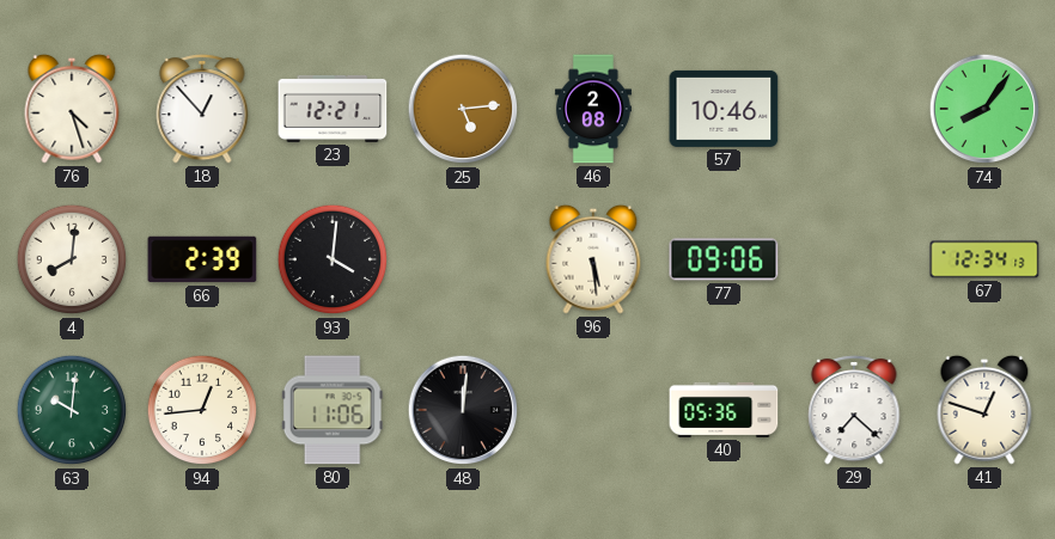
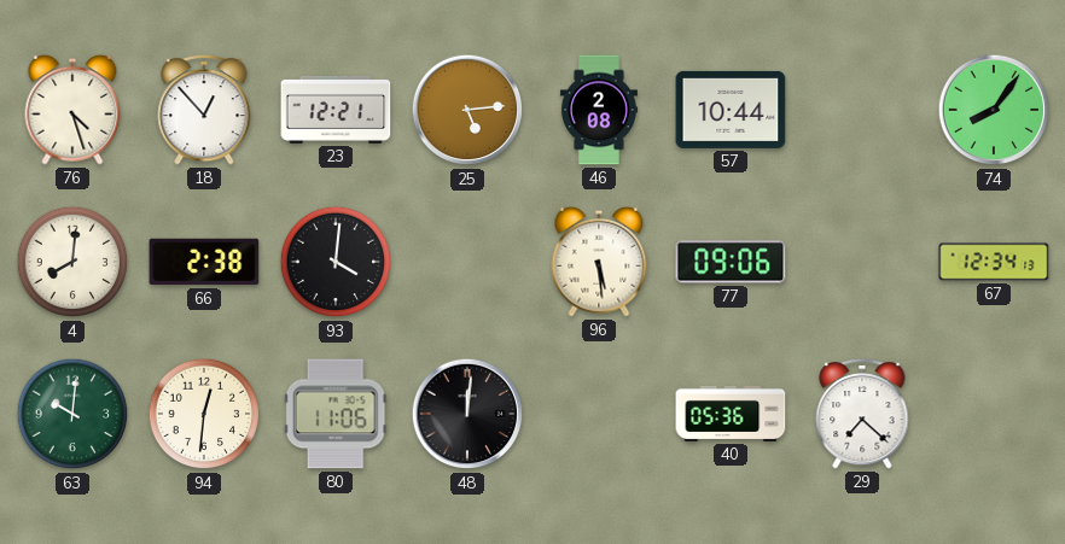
57: 10:46 -> 10:44
66: 2:39 -> 2:38
94: 12:44 -> 12:31
41: 12:48 -> none
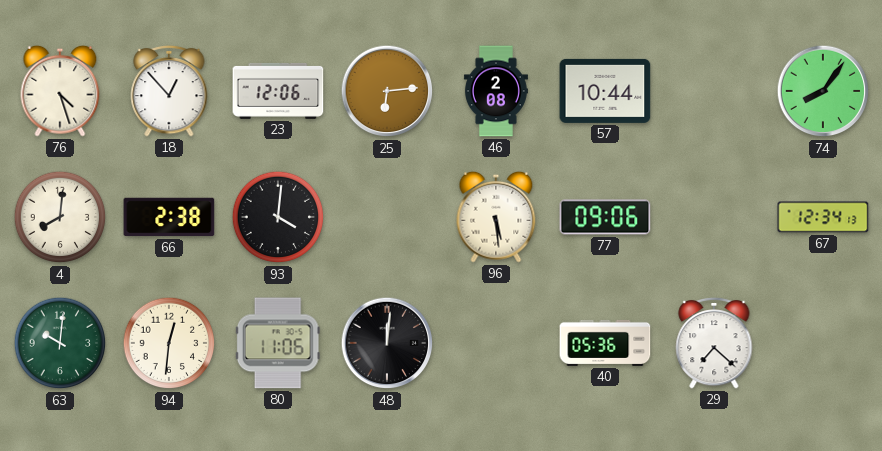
23: 12:21 -> 12:06
25: 5:14 -> 6:14
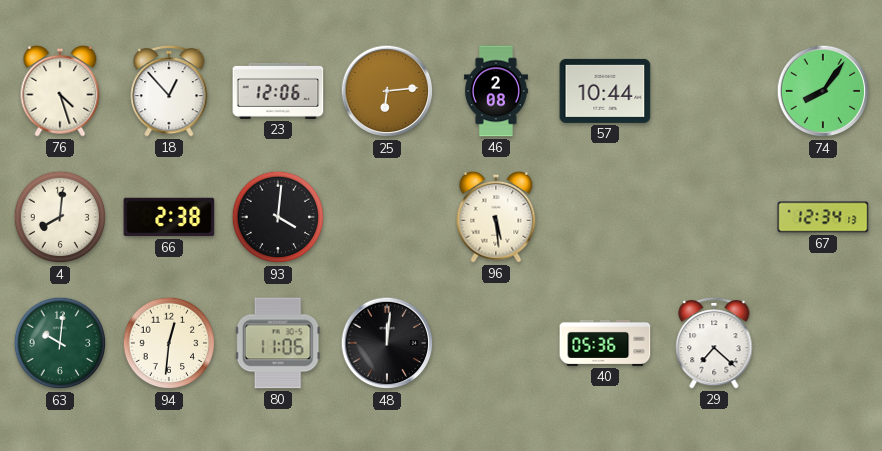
77: 09:06 -> none
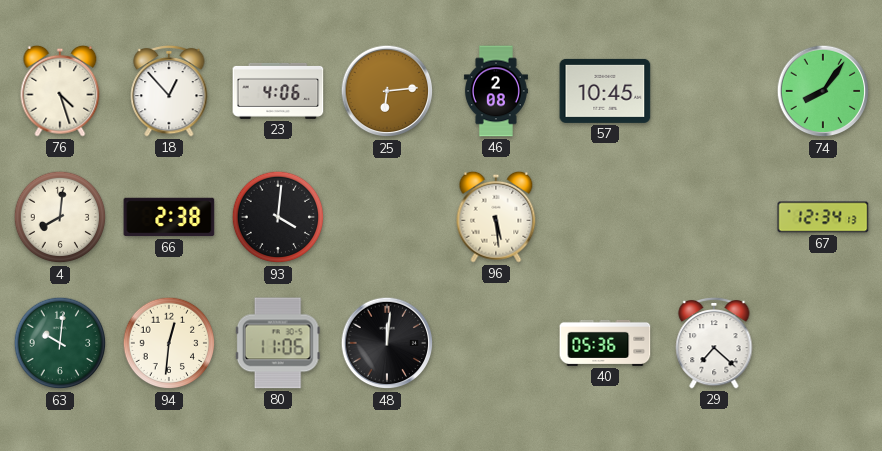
23: 12:06 -> 4:06
57: 10:44 -> 10:45
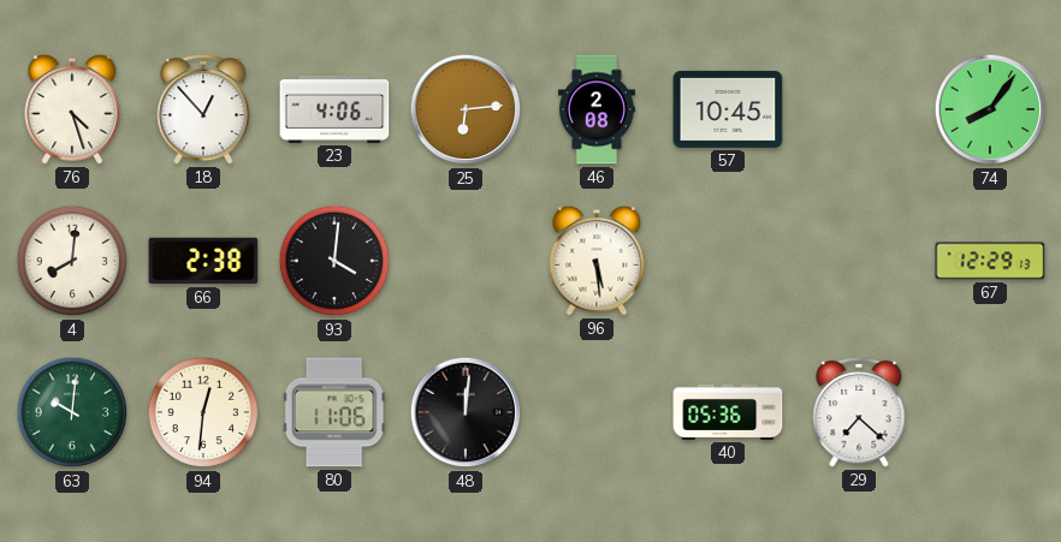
67: 12:34 -> 12:29
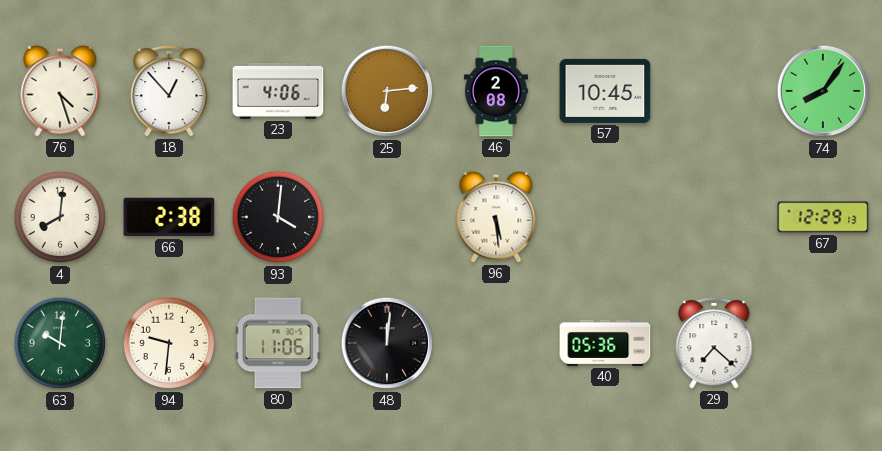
94: 12:31 -> 9:31
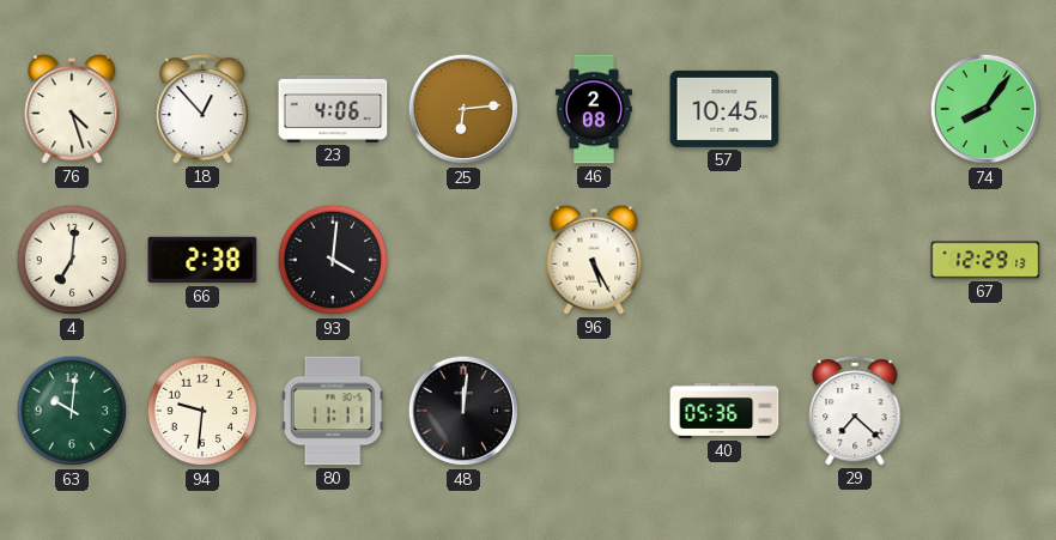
4: 8:01 -> 7:01
96: 5:29 -> 5:25
80: 11:06 -> 11:11
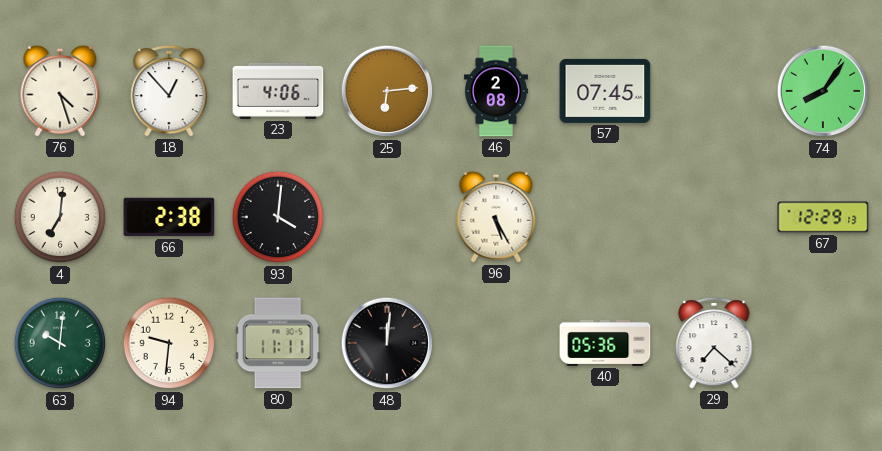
57: 10:45 -> 07:45
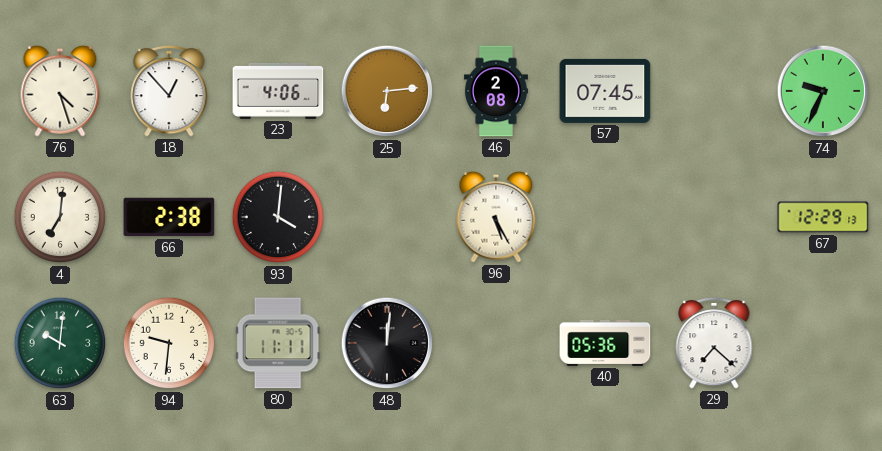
74: 8:06 -> 9:34
